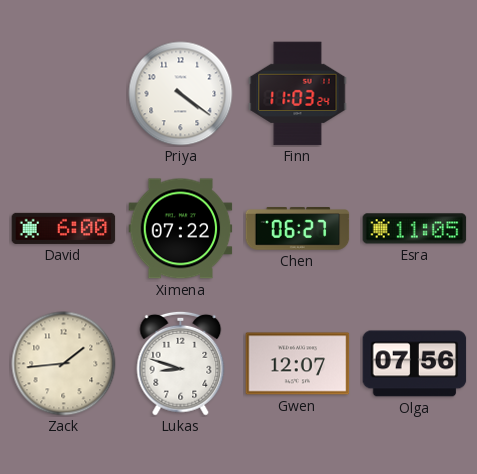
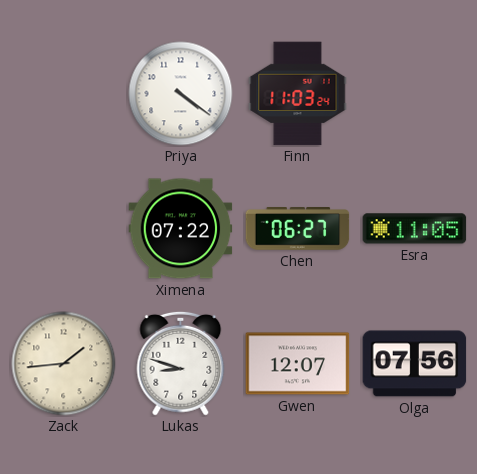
David: 6:00 -> none
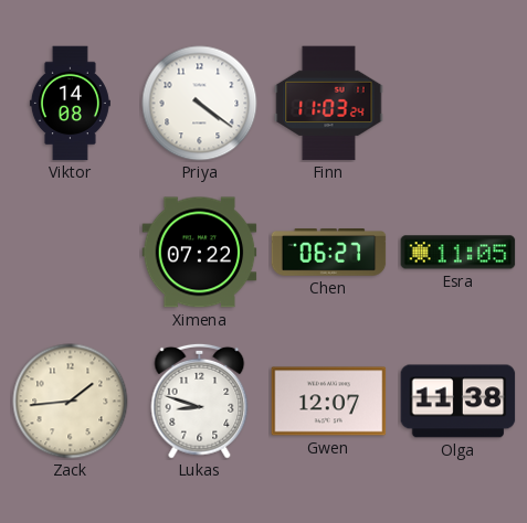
Viktor: none -> 14:08
Olga: 07:56 -> 11:38
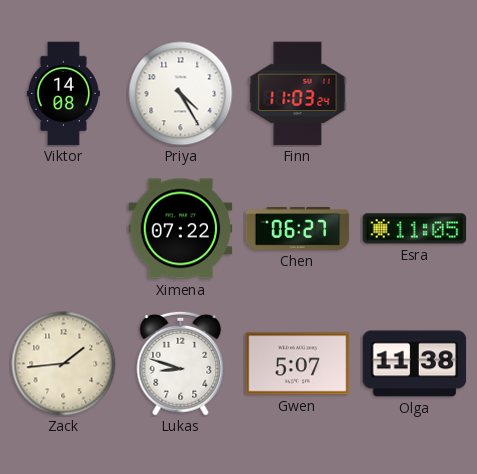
Priya: 4:21 -> 4:25
Gwen: 12:07 -> 5:07
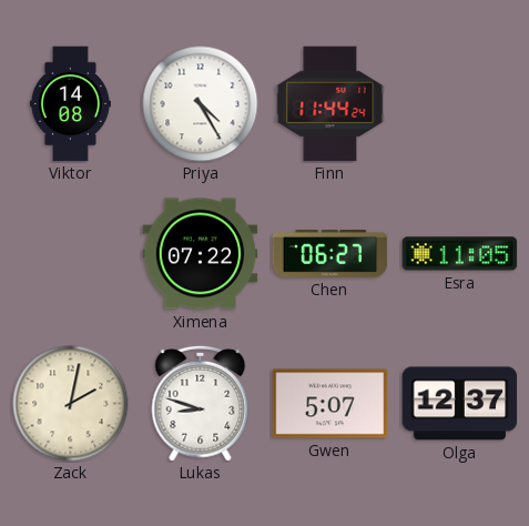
Finn: 11:03 -> 11:44
Zack: 1:44 -> 2:02
Olga: 11:38 -> 12:37
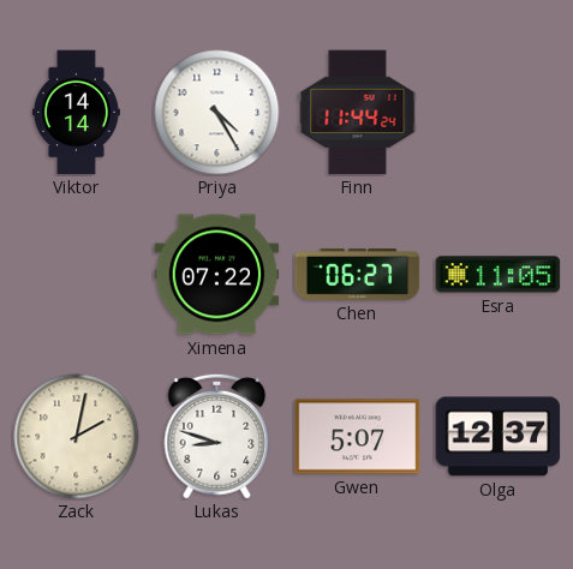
Viktor: 14:08 -> 14:14
